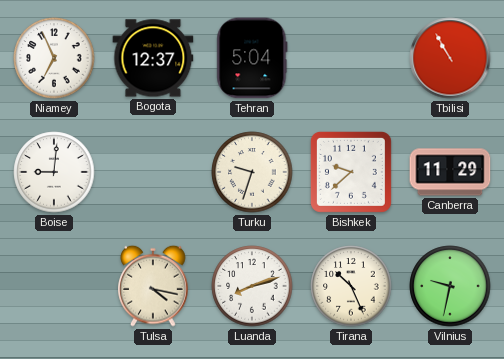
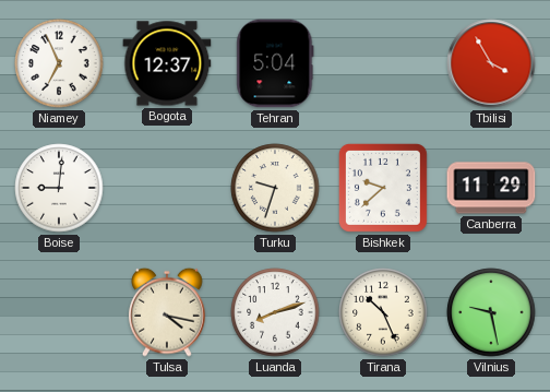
Tbilisi: 10:55 -> 3:55
Vilnius: 9:32 -> 9:28
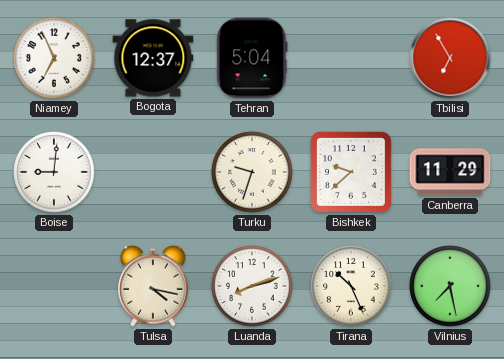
Tbilisi: 3:55 -> 6:55
Vilnius: 9:28 -> 7:28
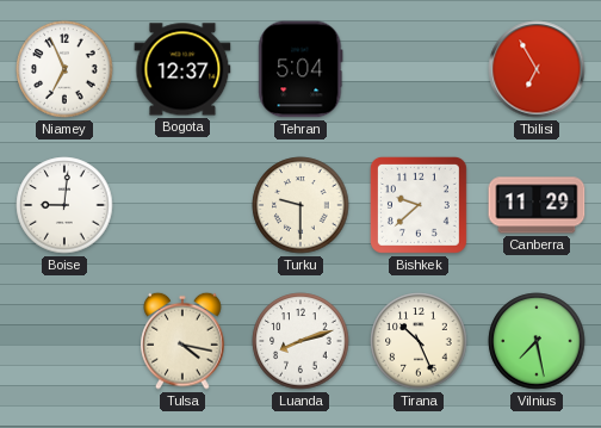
Turku: 9:33 -> 9:30
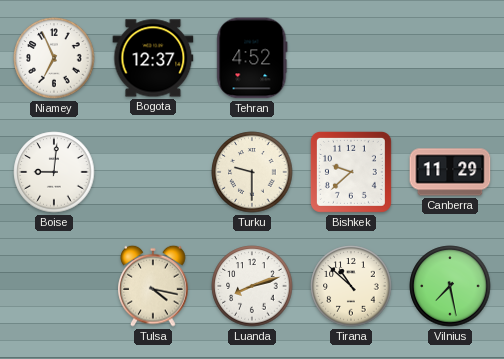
Tehran: 5:04 -> 4:52
Tbilisi: 6:55 -> none
Tirana: 10:26 -> 10:52
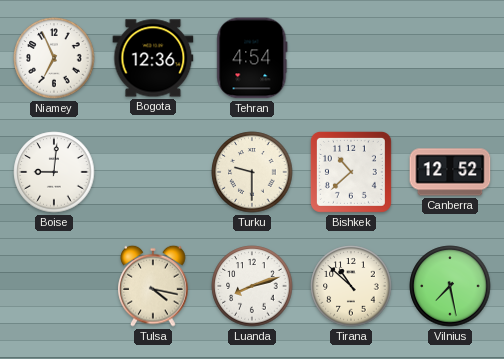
Bogota: 12:37 -> 12:36
Tehran: 4:52 -> 4:54
Bishkek: 9:38 -> 10:38
Canberra: 11:29 -> 12:52
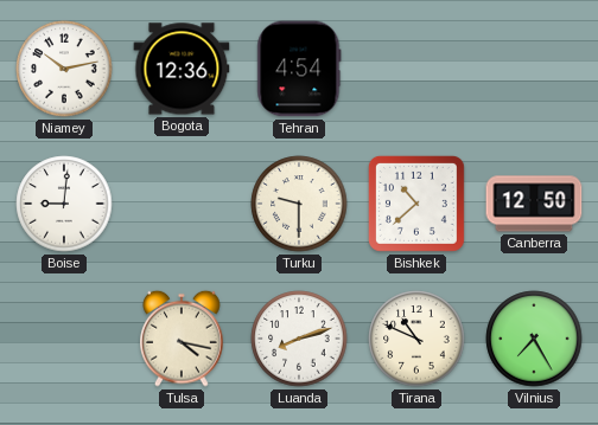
Niamey: 6:56 -> 10:13
Canberra: 12:52 -> 12:50
Tirana: 10:52 -> 10:49
Vilnius: 7:28 -> 7:25
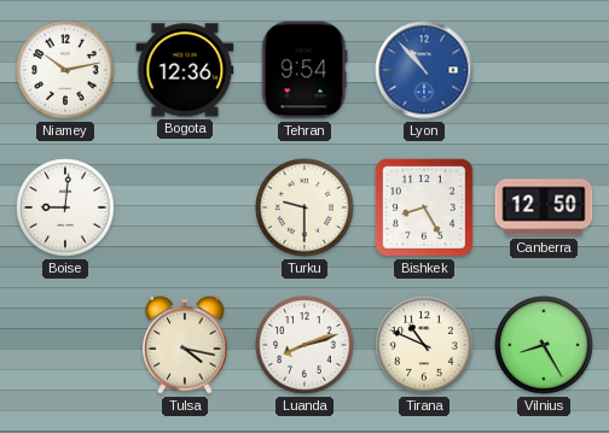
Tehran: 4:54 -> 9:54
Lyon: none -> 10:53
Bishkek: 10:38 -> 8:25
Vilnius: 7:25 -> 8:25
